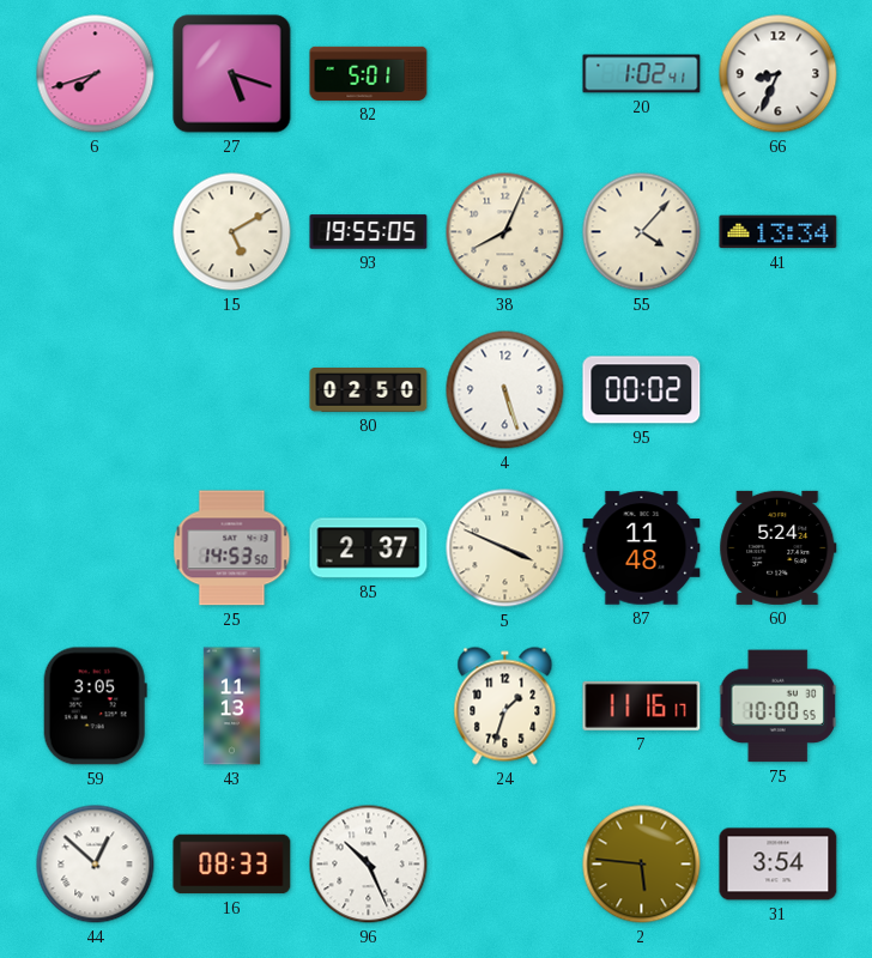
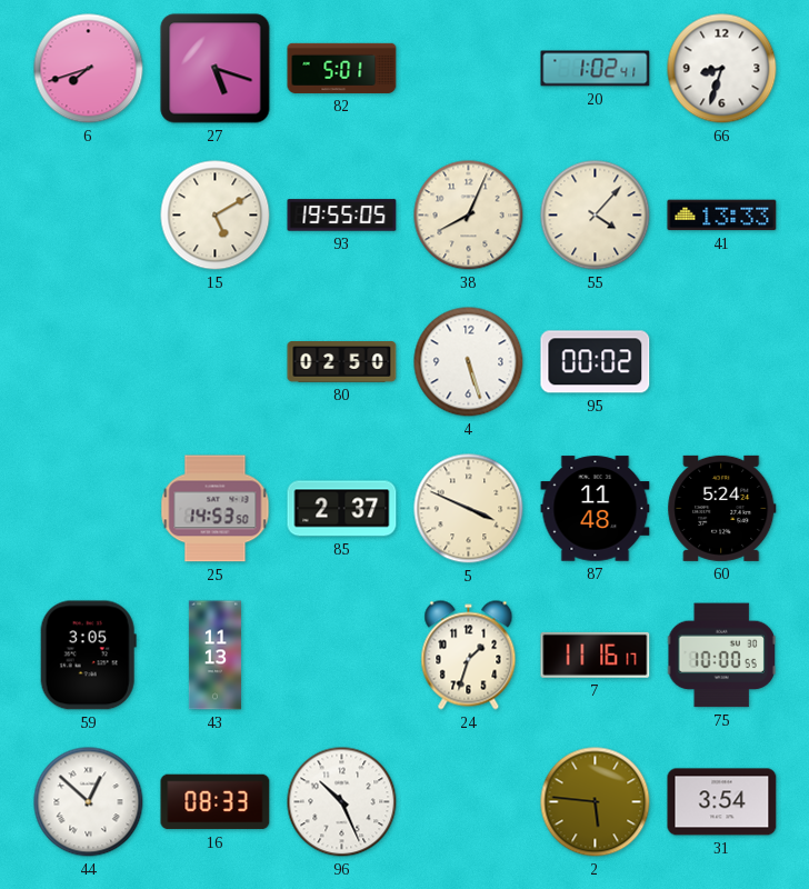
66: 8:34 -> 8:33
41: 13:34 -> 13:33
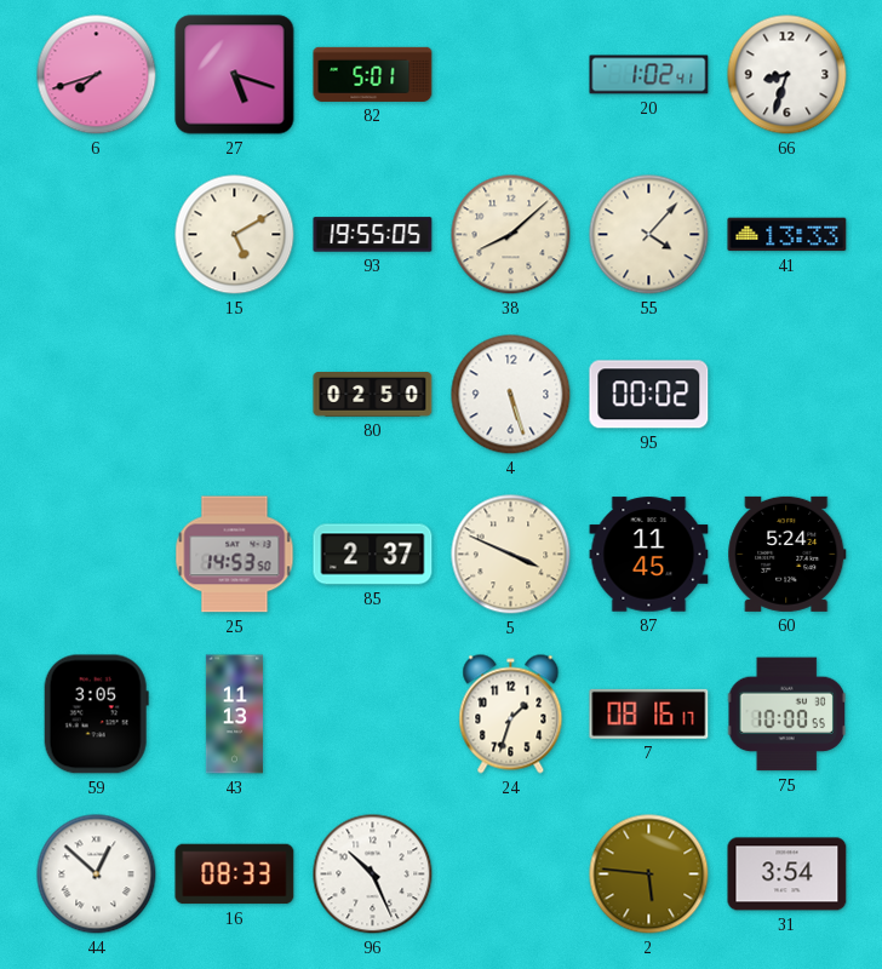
38: 8:04 -> 8:08
87: 11:48 -> 11:45
7: 11:16 -> 08:16
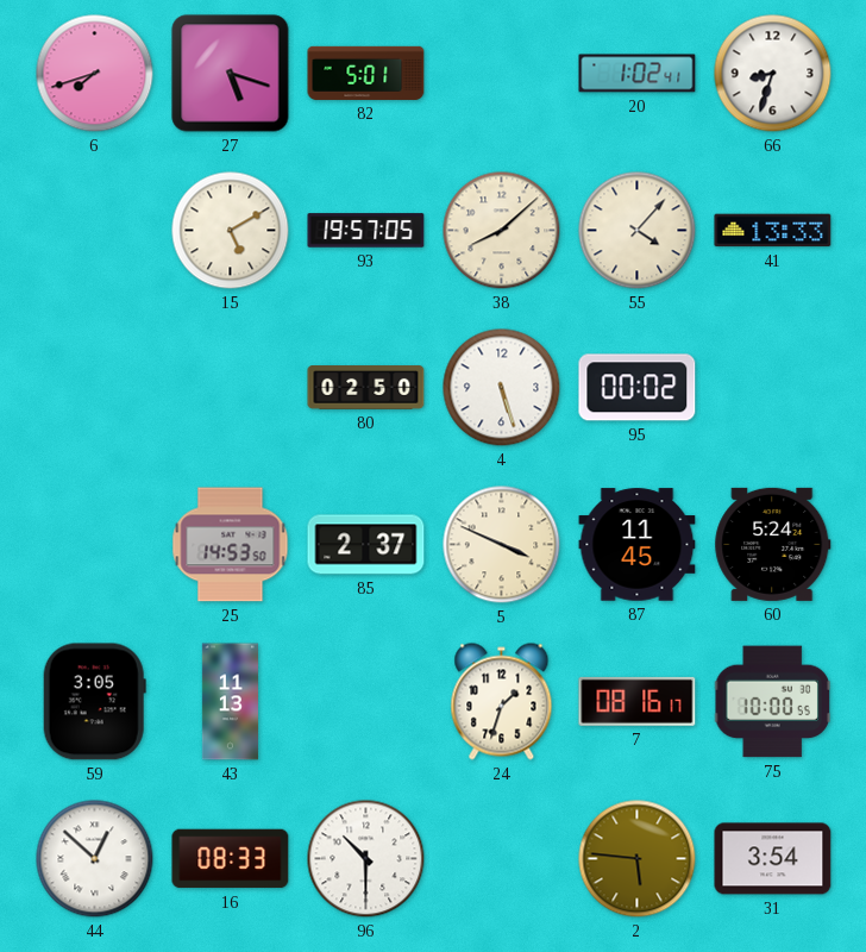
93: 19:55 -> 19:57
96: 10:26 -> 10:30
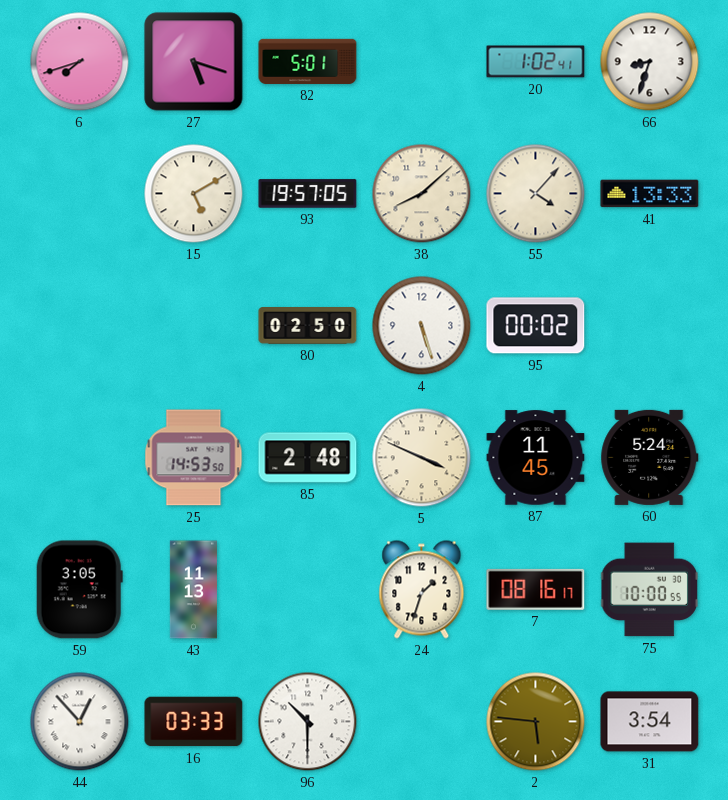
85: 2:37 -> 2:48
44: 12:52 -> 12:53
16: 08:33 -> 03:33
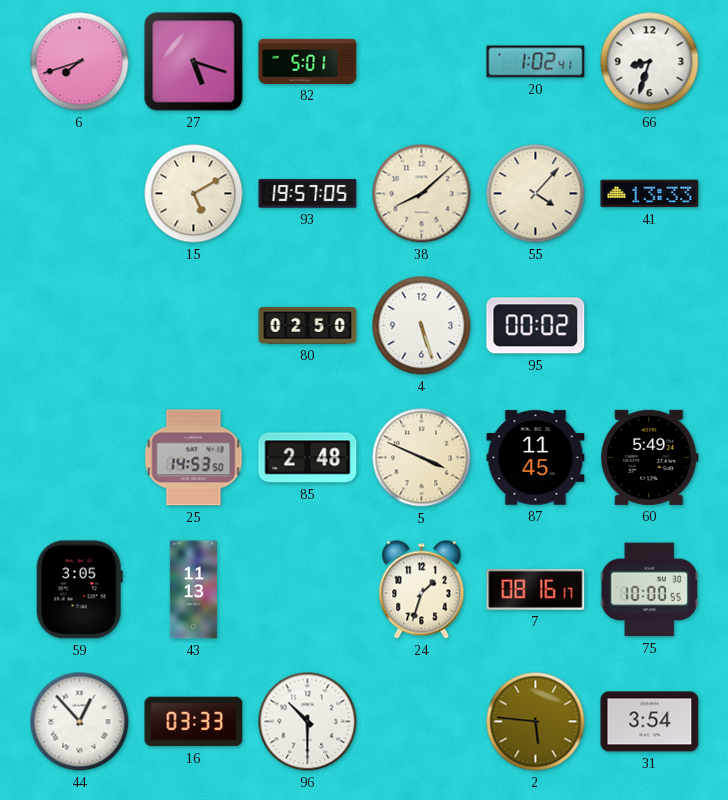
60: 5:24 -> 5:49
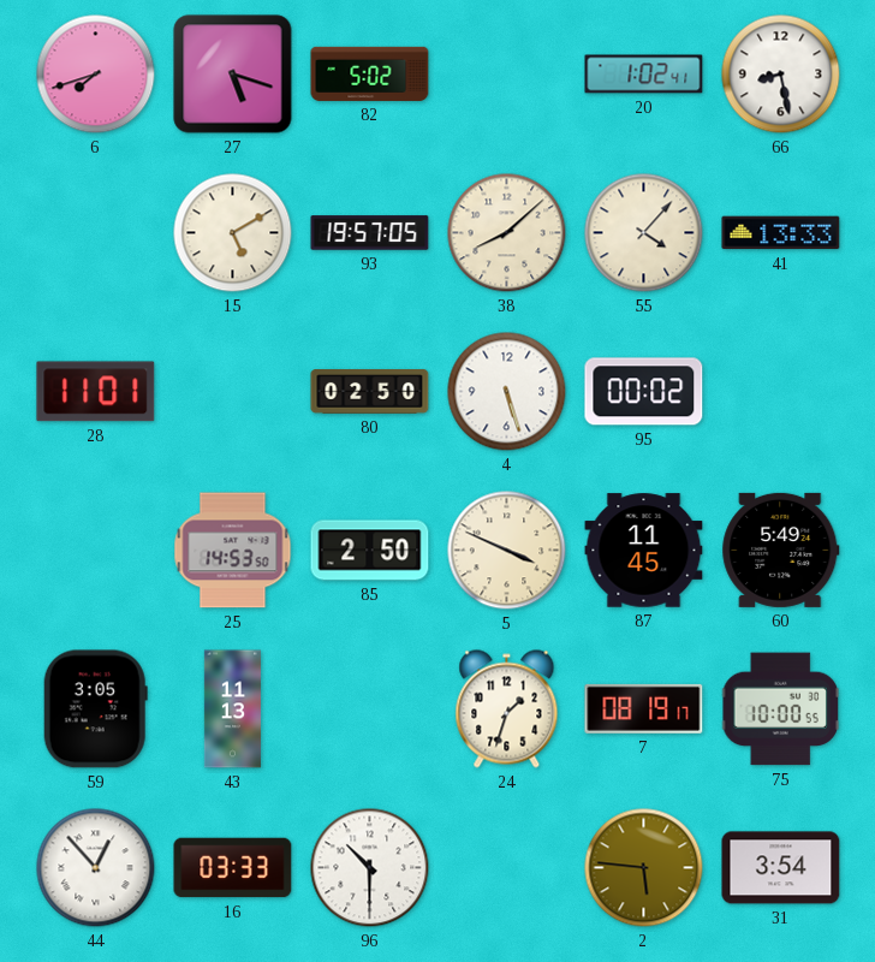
82: 5:01 -> 5:02
66: 8:33 -> 8:28
28: none -> 11:01
85: 2:48 -> 2:50
7: 08:16 -> 08:19
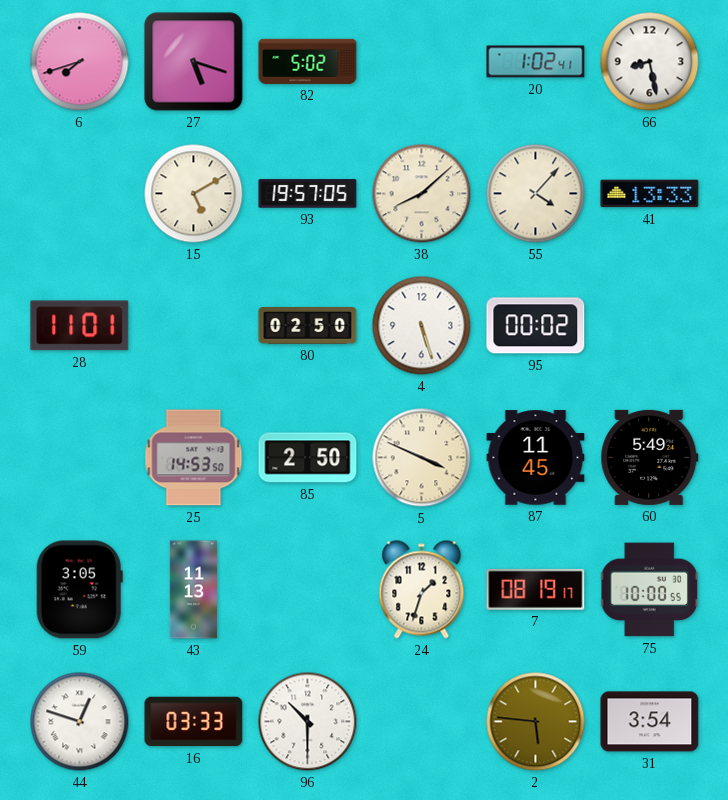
44: 12:53 -> 12:48
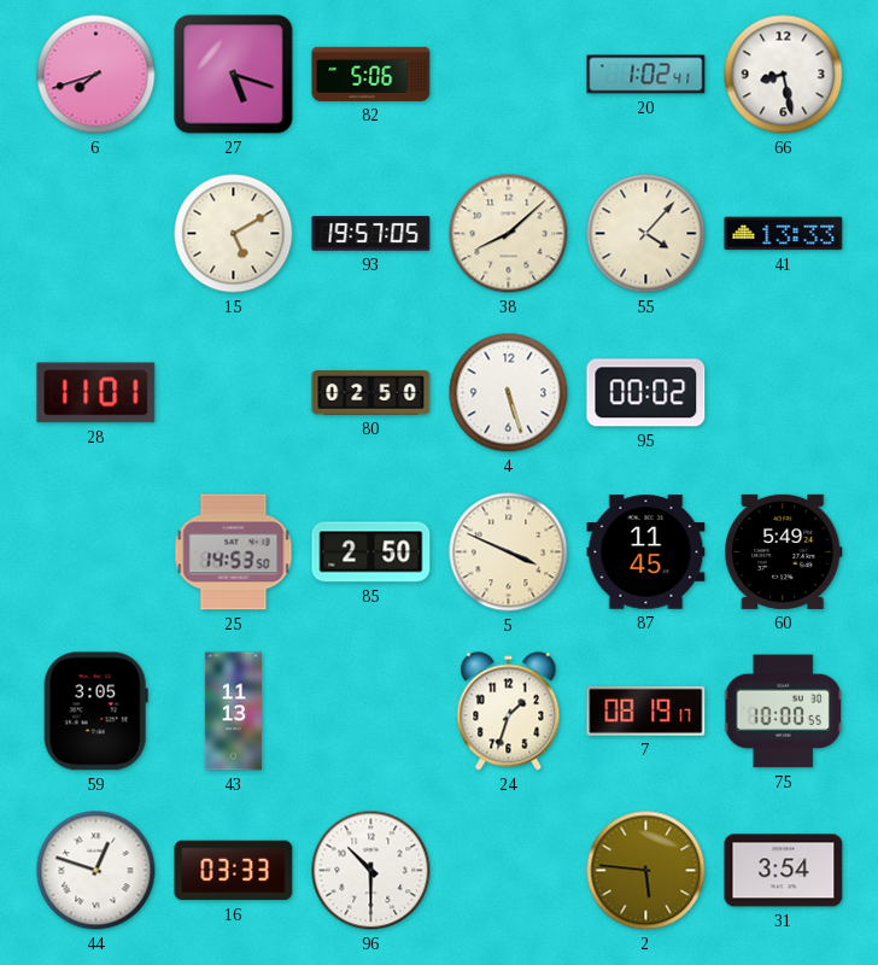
82: 5:02 -> 5:06
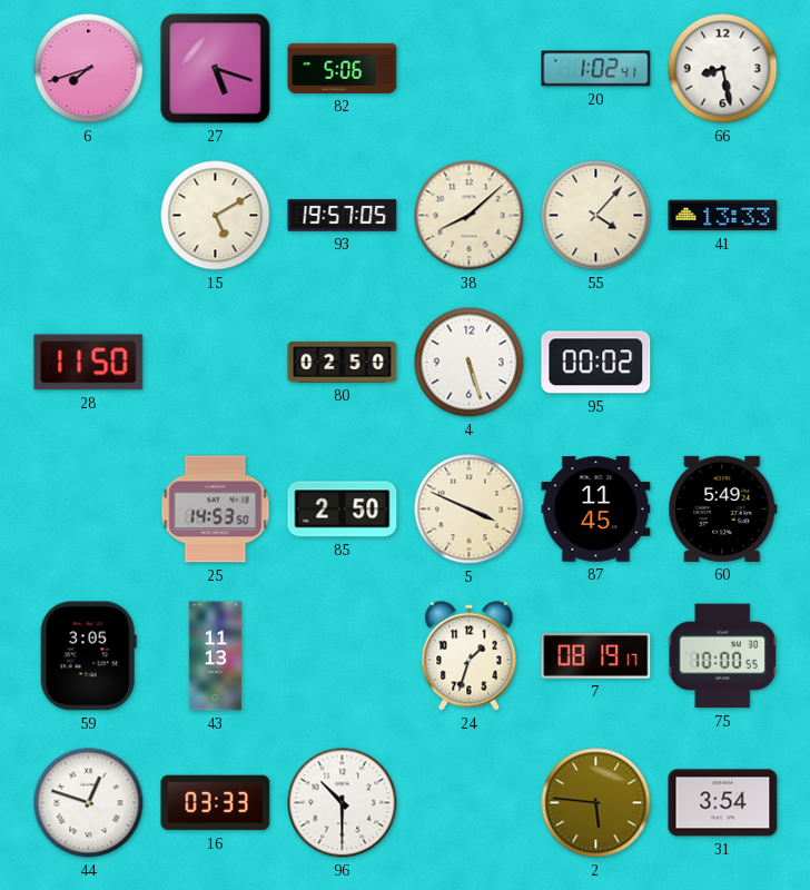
28: 11:01 -> 11:50
